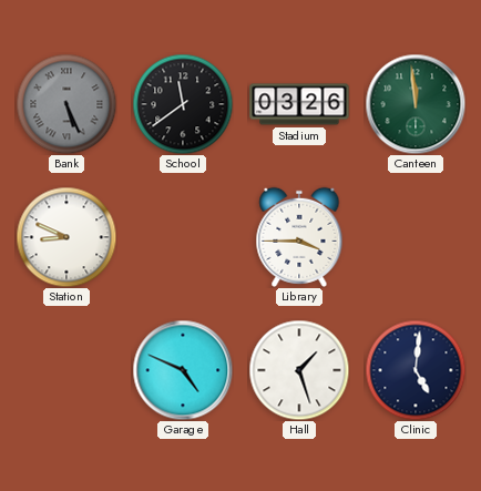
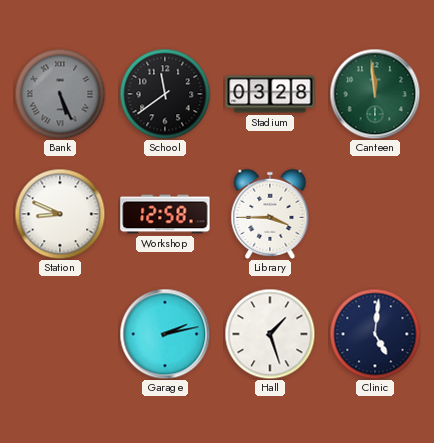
Stadium: 03:26 -> 03:28
Workshop: none -> 12:58
Garage: 4:49 -> 2:13
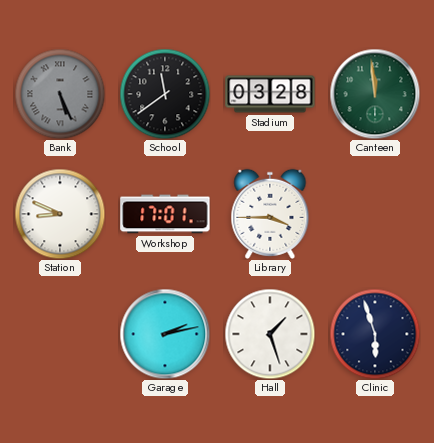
Workshop: 12:58 -> 17:01
Clinic: 5:01 -> 5:57
